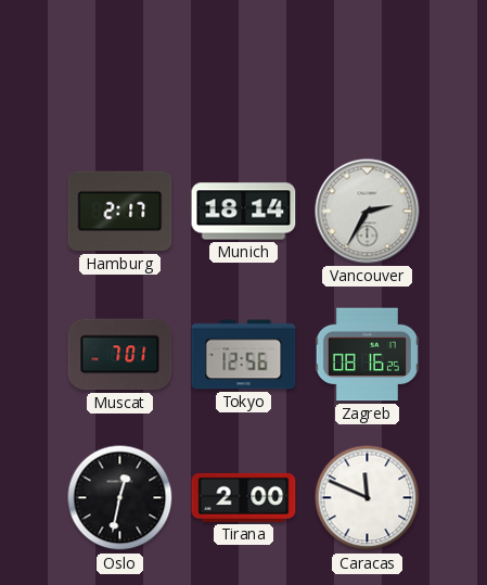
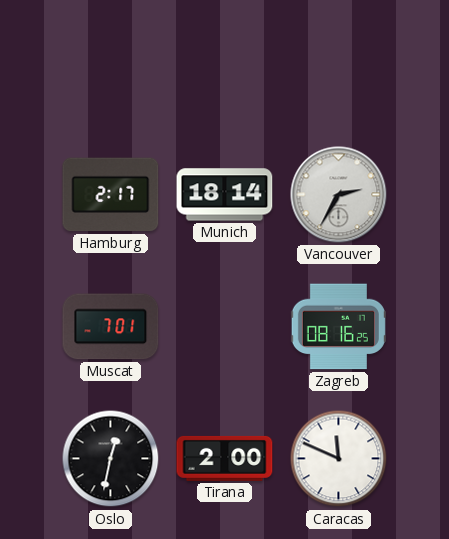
Tokyo: 12:56 -> none
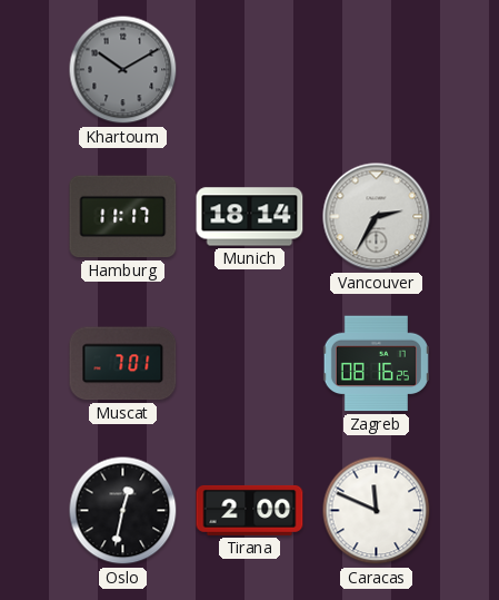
Khartoum: none -> 10:10
Hamburg: 2:17 -> 11:17
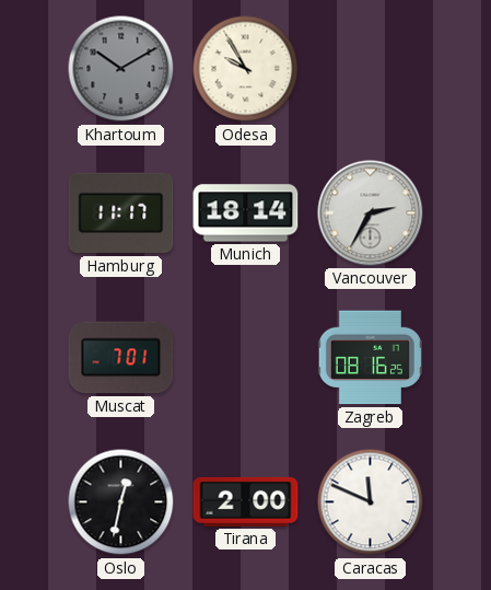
Odesa: none -> 9:55
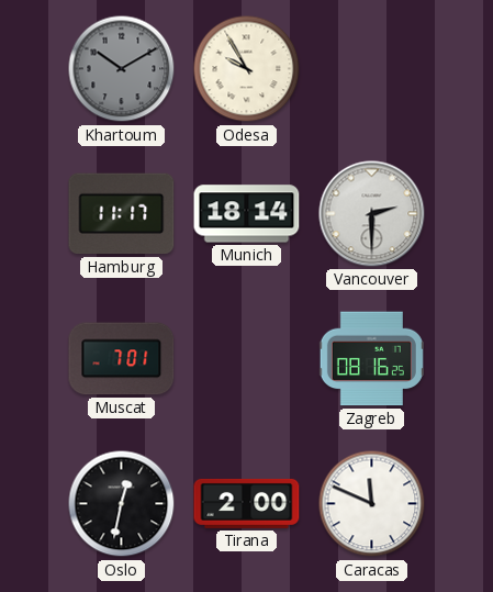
Vancouver: 2:35 -> 2:30
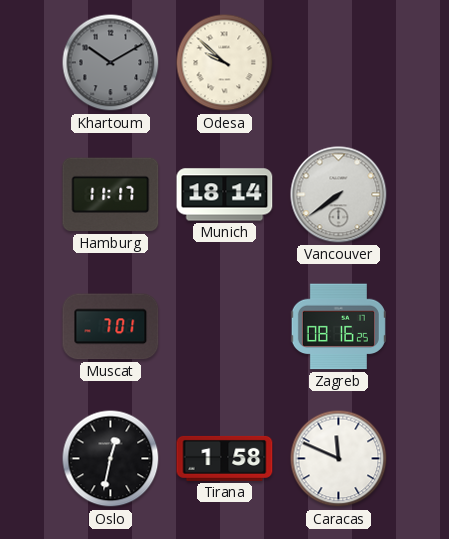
Odesa: 9:55 -> 9:52
Vancouver: 2:30 -> 7:39
Tirana: 2:00 -> 1:58
